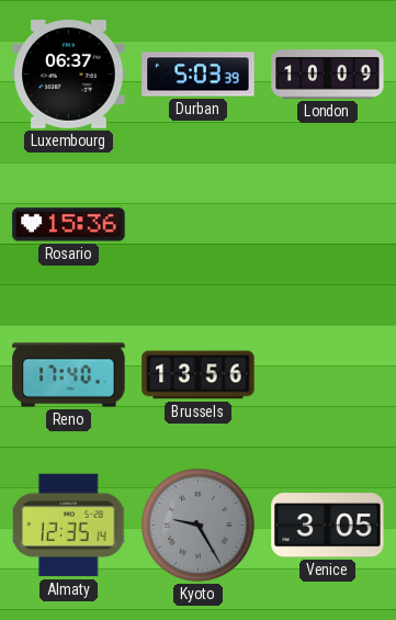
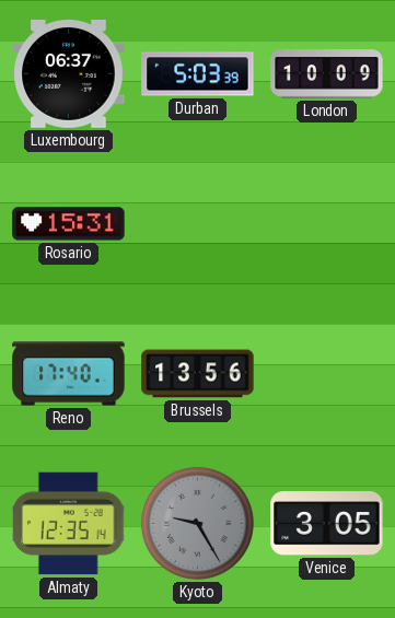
Rosario: 15:36 -> 15:31
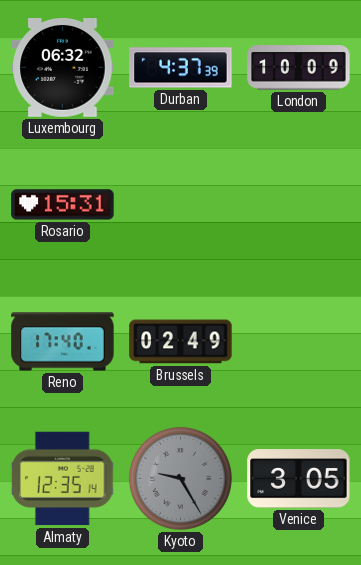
Luxembourg: 06:37 -> 06:32
Durban: 5:03 -> 4:37
Brussels: 13:56 -> 02:49
